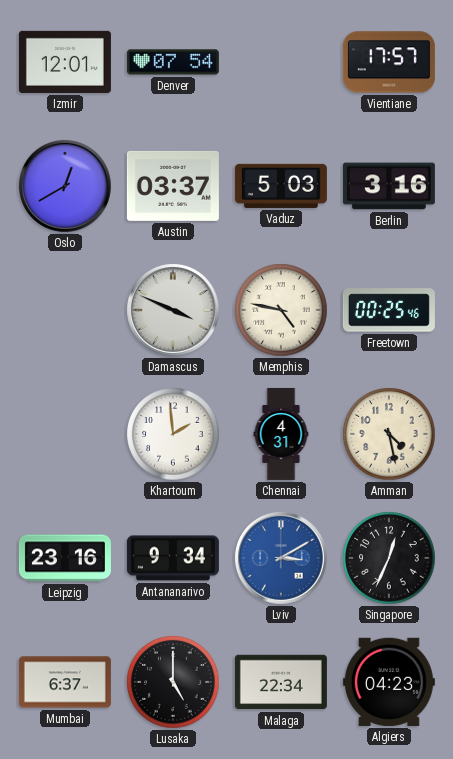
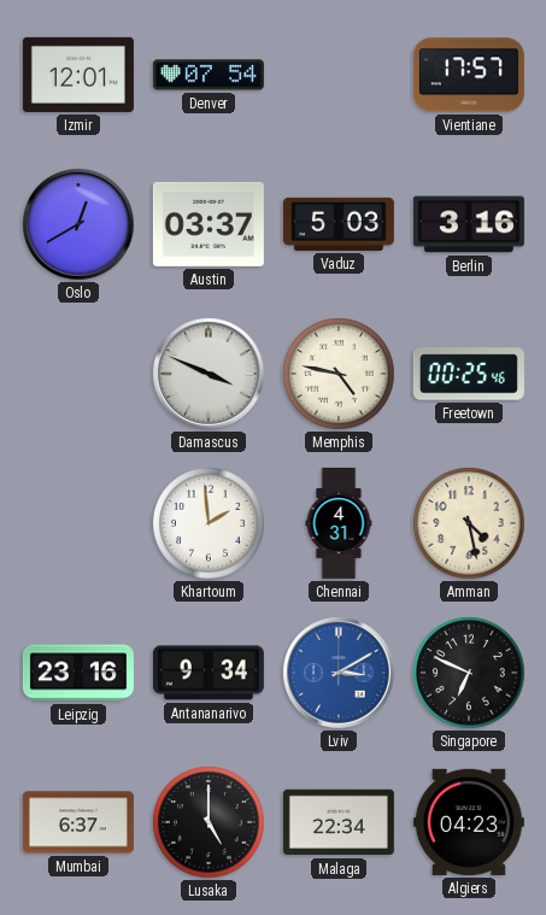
Singapore: 12:34 -> 6:49
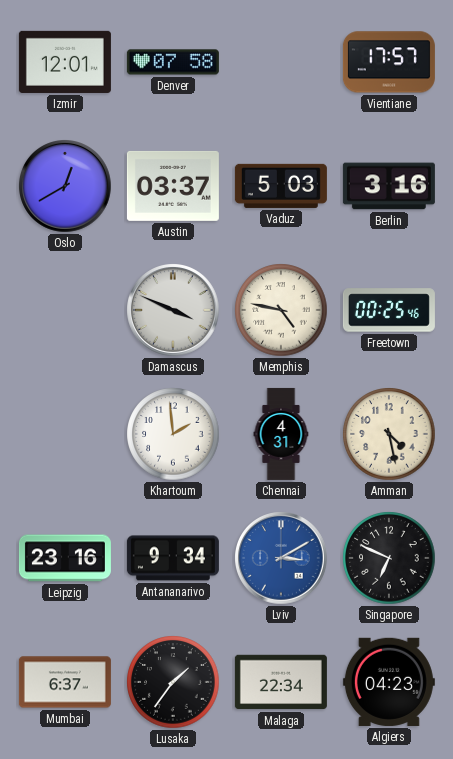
Denver: 07:54 -> 07:58
Lusaka: 5:00 -> 1:36
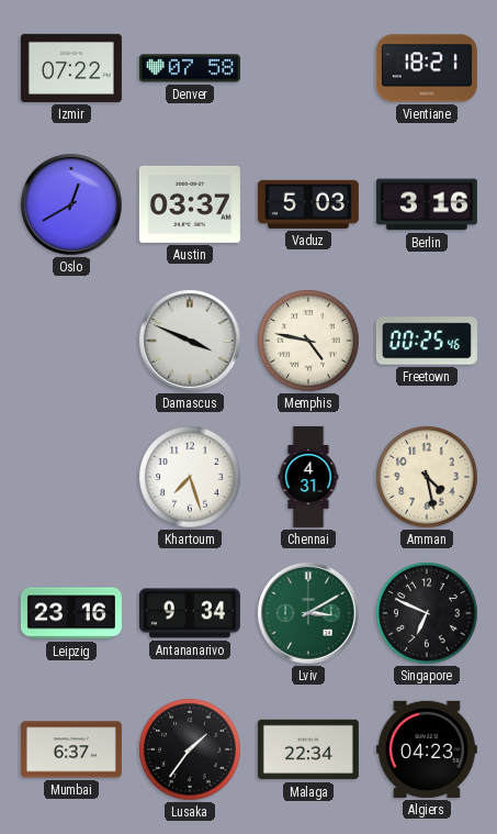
Izmir: 12:01 -> 07:22
Vientiane: 17:57 -> 18:21
Khartoum: 1:59 -> 7:27
Lviv dial: blue -> green
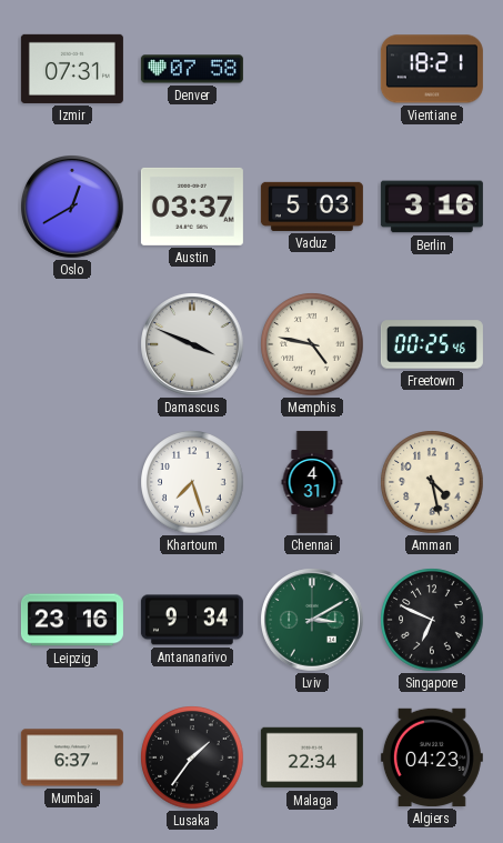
Izmir: 07:22 -> 07:31
